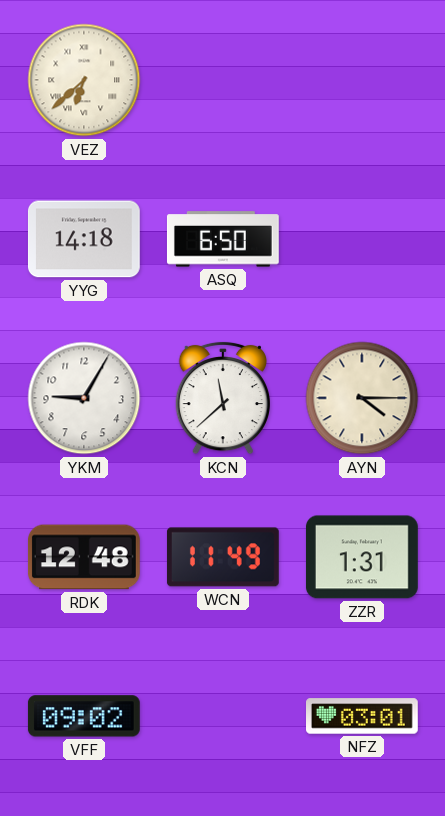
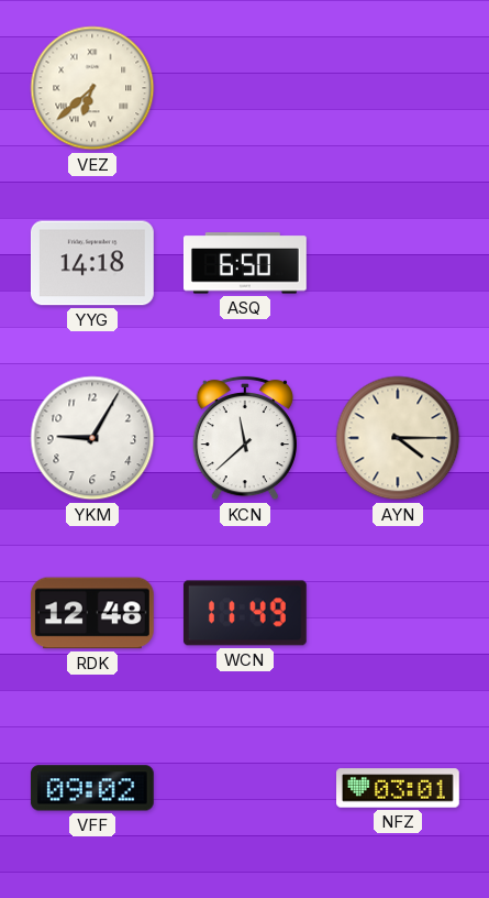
ZZR: 1:31 -> none
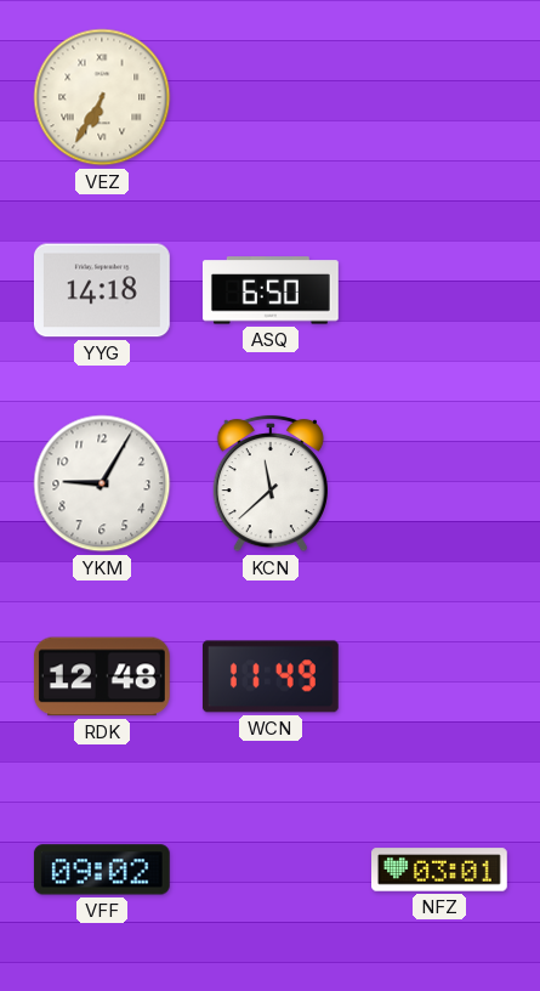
VEZ: 6:38 -> 6:35
AYN: 4:15 -> none
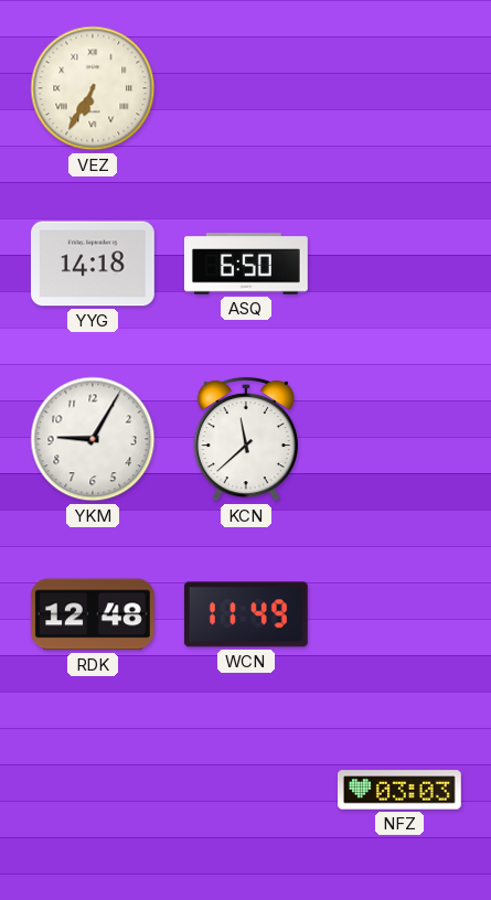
VFF: 09:02 -> none
NFZ: 03:01 -> 03:03
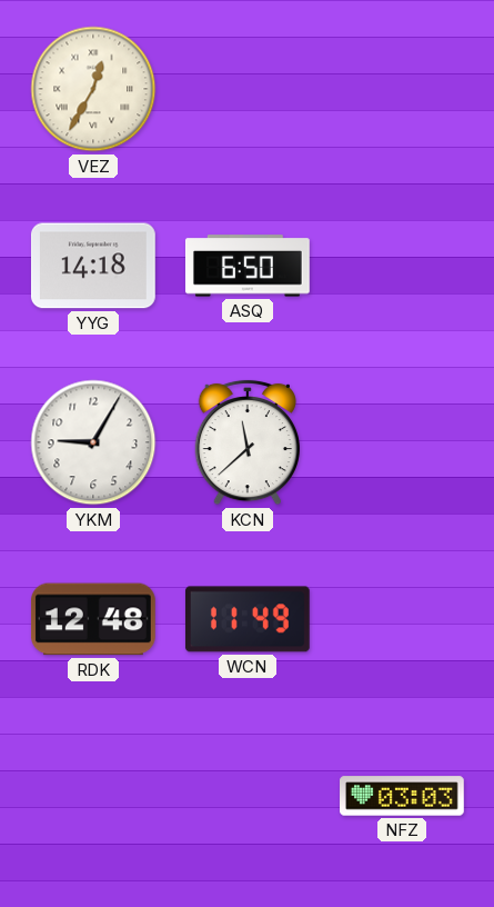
VEZ: 6:35 -> 12:35
